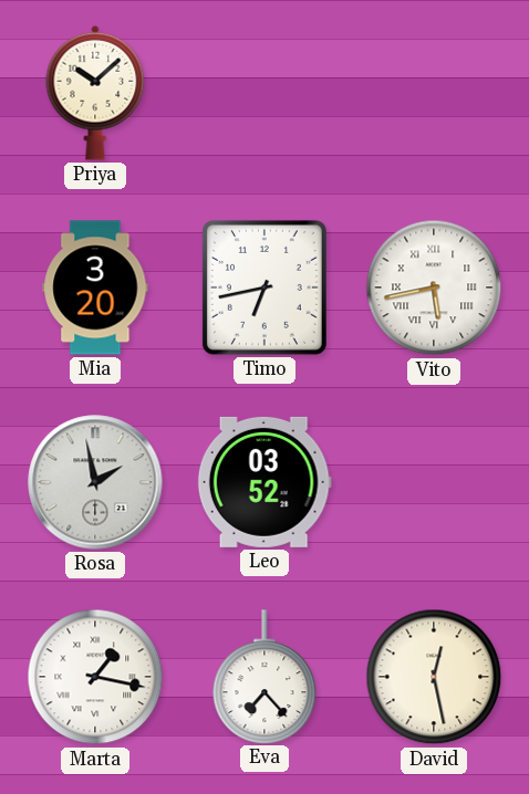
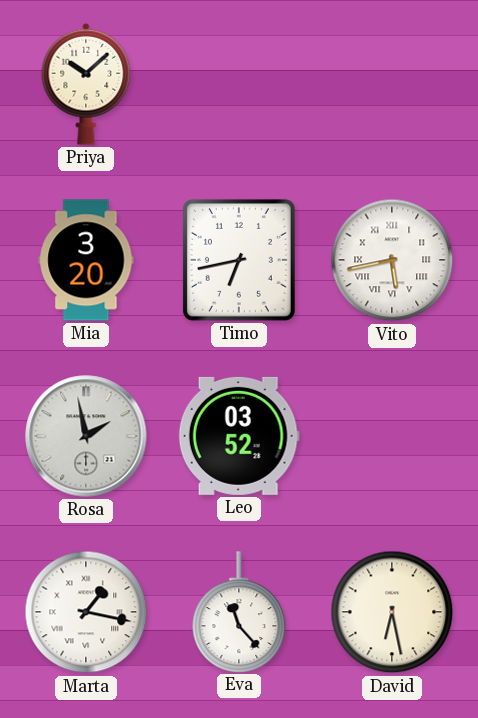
Eva: 7:23 -> 11:23
David: 12:28 -> 6:28
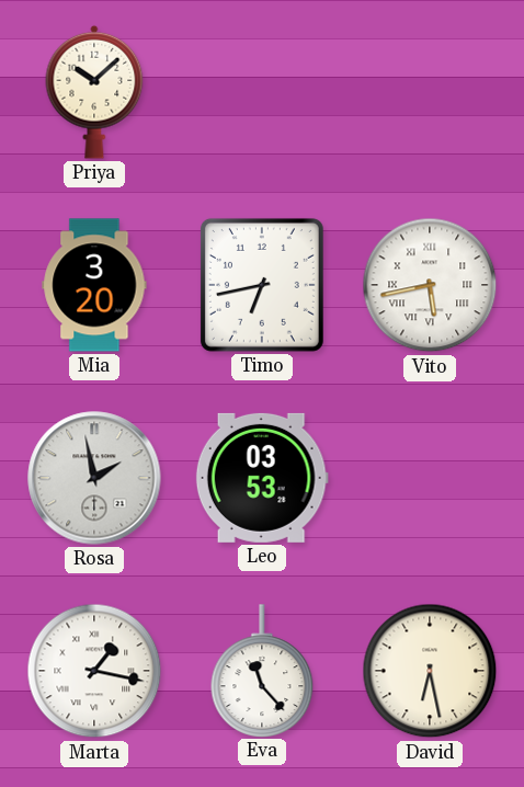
Leo: 03:52 -> 03:53
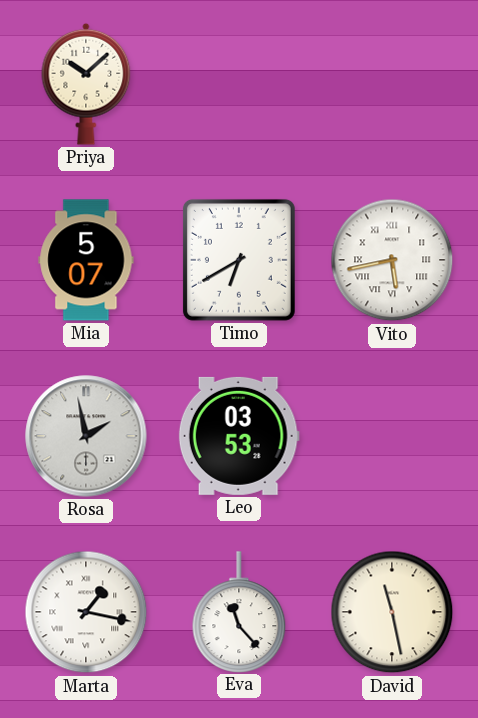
Mia: 3:20 -> 5:07
Timo: 6:43 -> 6:40
David: 6:28 -> 11:28
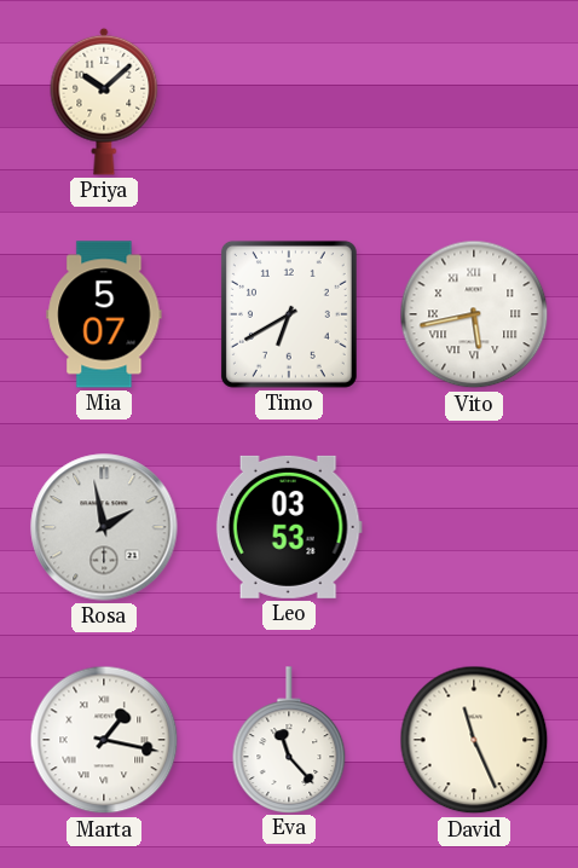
David: 11:28 -> 11:26
